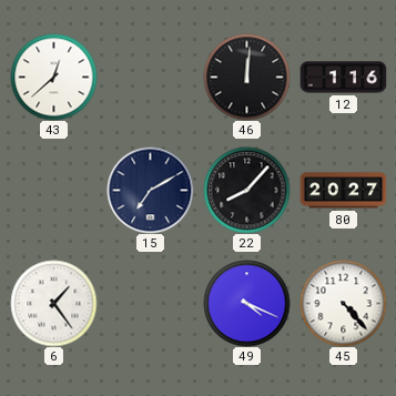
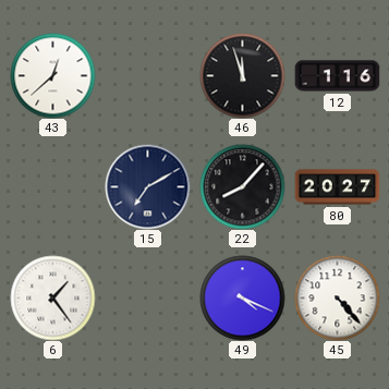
46: 12:01 -> 11:57
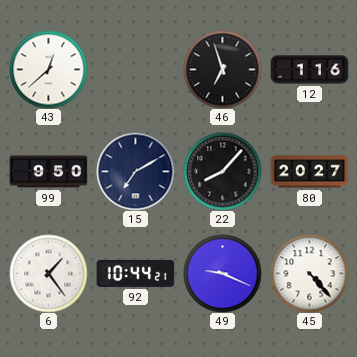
46: 11:57 -> 6:57
99: none -> 9:50
92: none -> 10:44
49: 4:19 -> 9:19
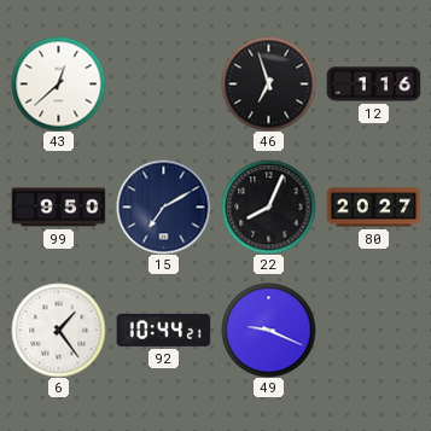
22: 8:07 -> 8:04
45: 4:23 -> none
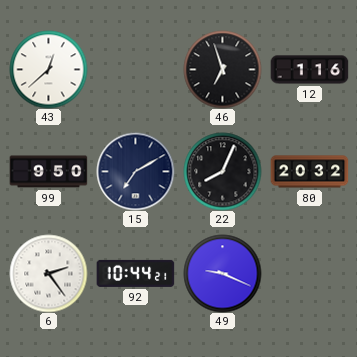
80: 20:27 -> 20:32
6: 1:24 -> 2:24
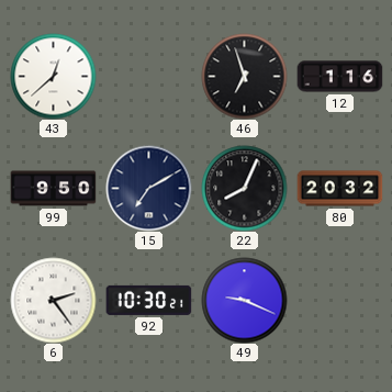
92: 10:44 -> 10:30
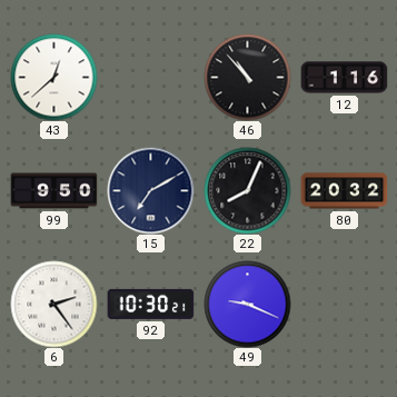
46: 6:57 -> 10:53
